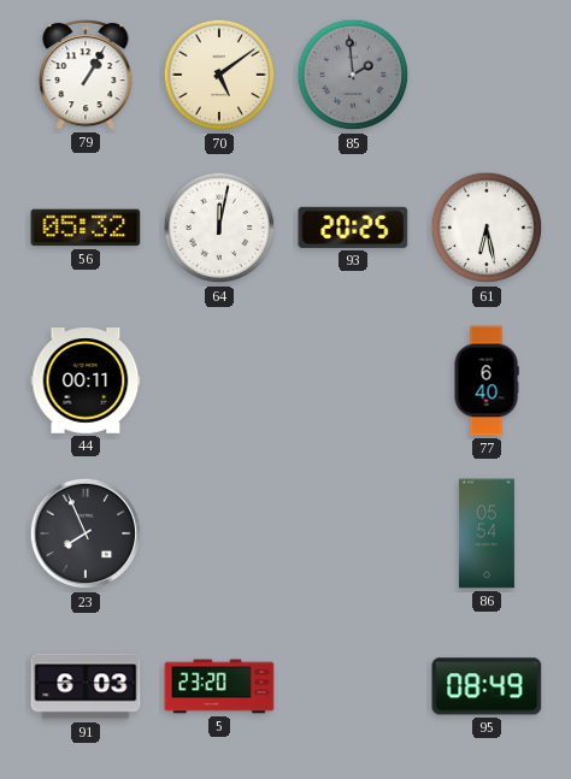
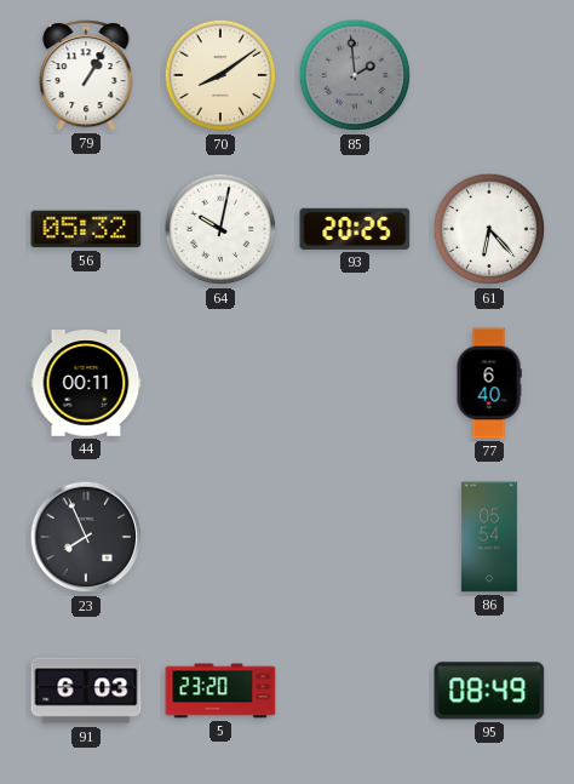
70: 5:09 -> 8:09
64: 12:02 -> 10:02
61: 6:28 -> 6:23
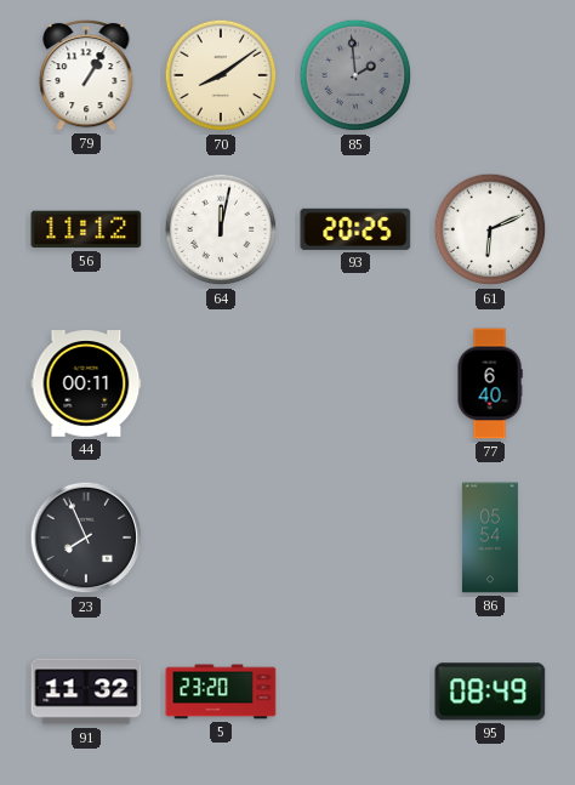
56: 05:32 -> 11:12
64: 10:02 -> 12:02
61: 6:23 -> 6:11
91: 6:03 -> 11:32
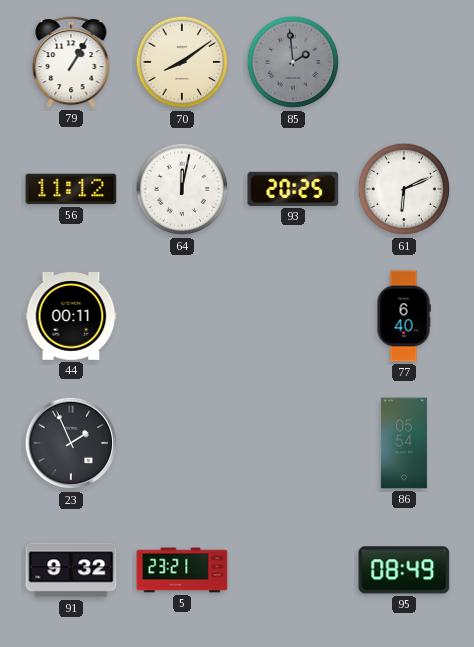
23: 7:56 -> 1:56
91: 11:32 -> 9:32
5: 23:20 -> 23:21
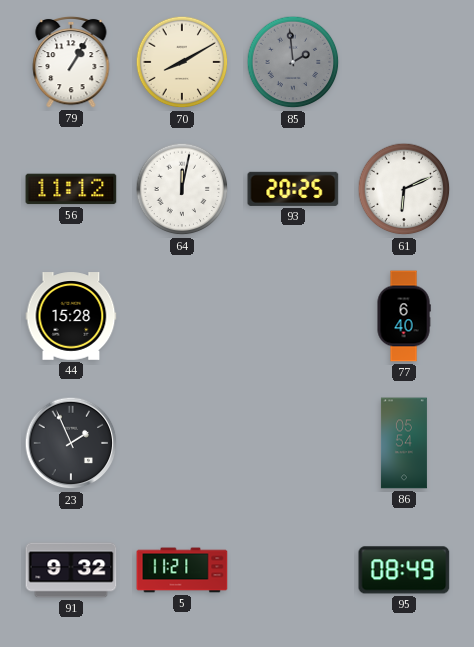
70: 8:09 -> 8:10
44: 00:11 -> 15:28
5: 23:21 -> 11:21
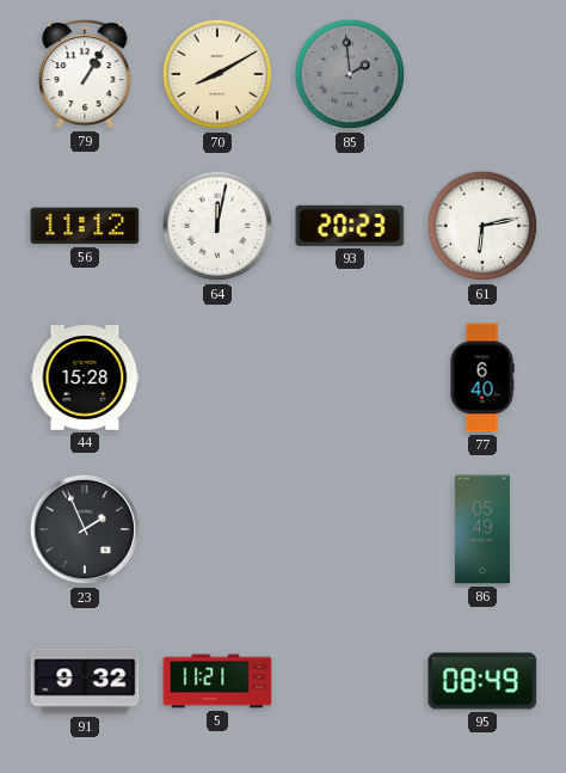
93: 20:25 -> 20:23
61: 6:11 -> 6:13
86: 05:54 -> 05:49
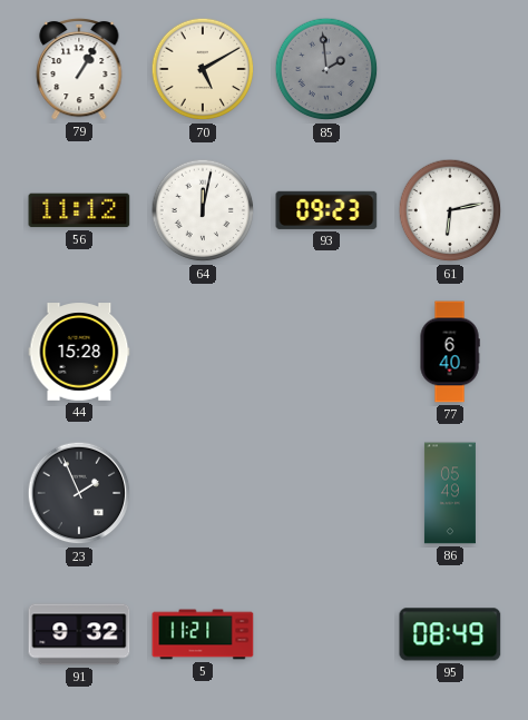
70: 8:10 -> 5:10
93: 20:23 -> 09:23
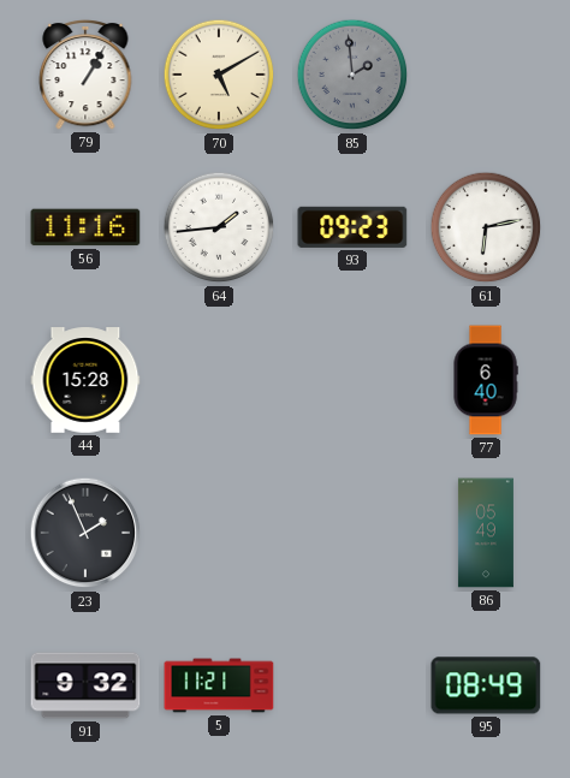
56: 11:12 -> 11:16
64: 12:02 -> 1:44
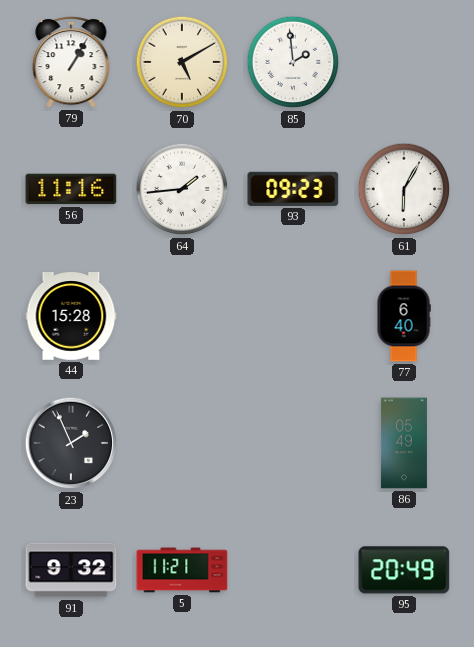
85 dial: grey -> white
61: 6:13 -> 6:05
95: 08:49 -> 20:49
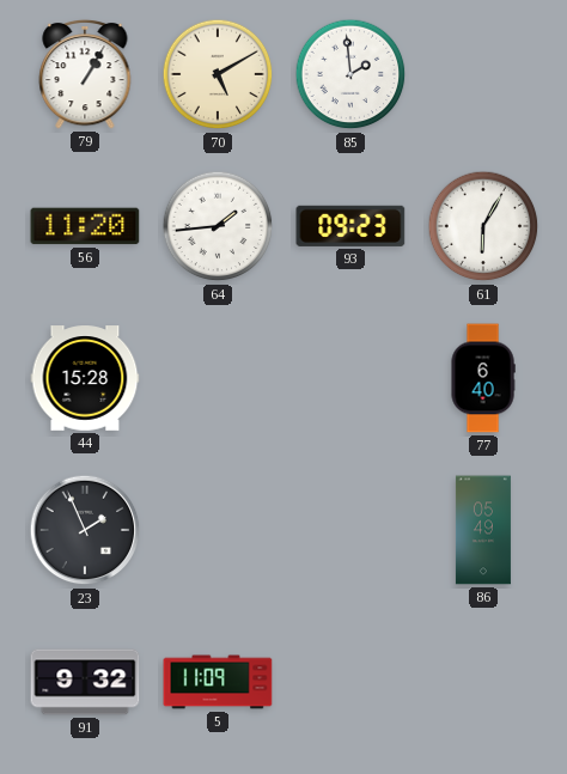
56: 11:16 -> 11:20
5: 11:21 -> 11:09
95: 20:49 -> none
